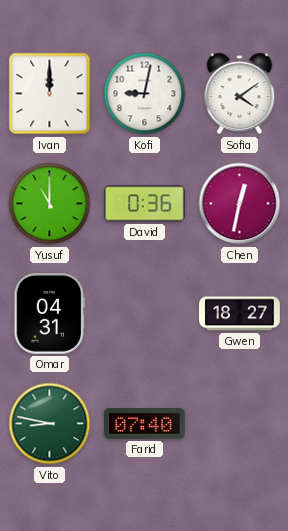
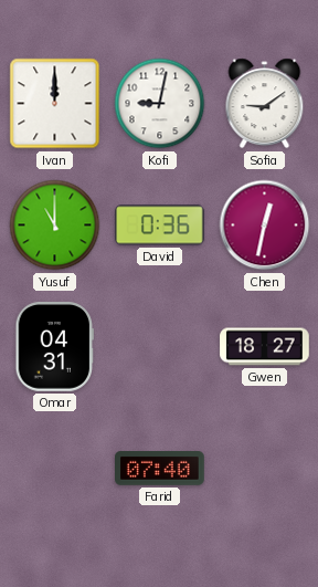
Sofia: 4:09 -> 9:09
Vito: 8:47 -> none
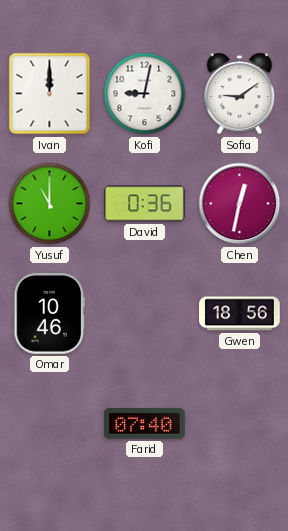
Omar: 04:31 -> 10:46
Gwen: 18:27 -> 18:56
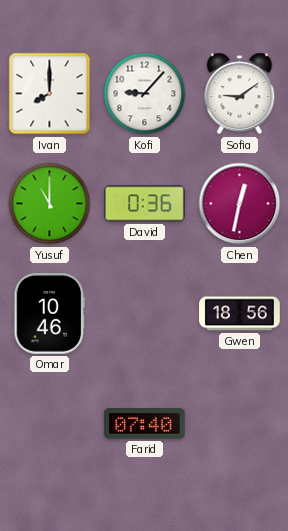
Ivan: 12:00 -> 8:00
Kofi: 9:02 -> 9:07
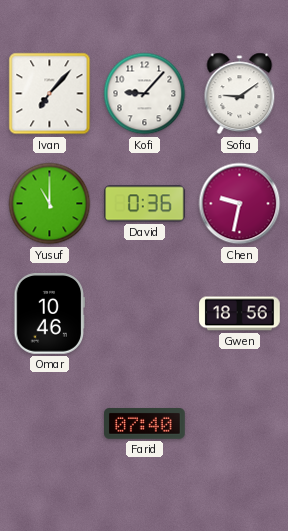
Ivan: 8:00 -> 7:07
Chen: 12:32 -> 9:32
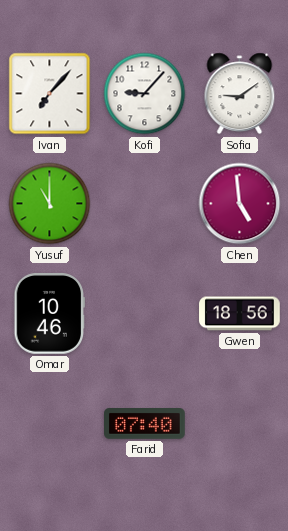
David: 0:36 -> none
Chen: 9:32 -> 4:59
